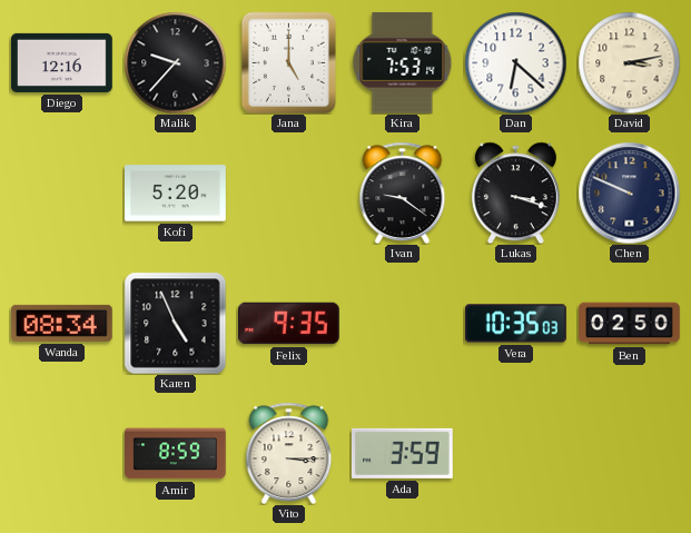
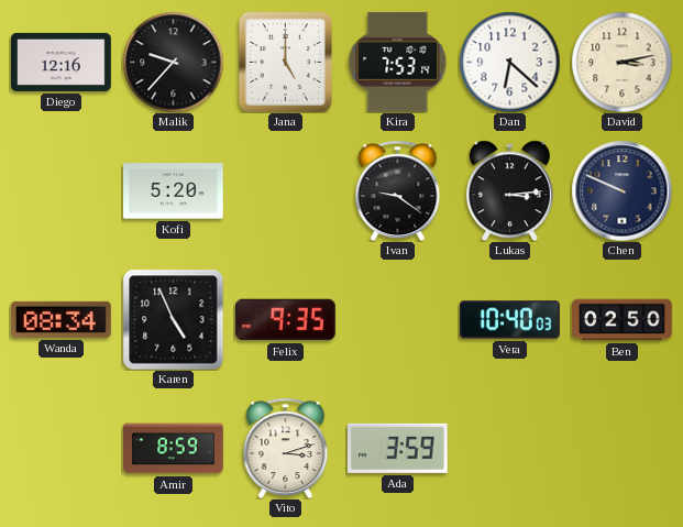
Lukas: 3:18 -> 3:14
Vera: 10:35 -> 10:40
Vito: 3:15 -> 3:12
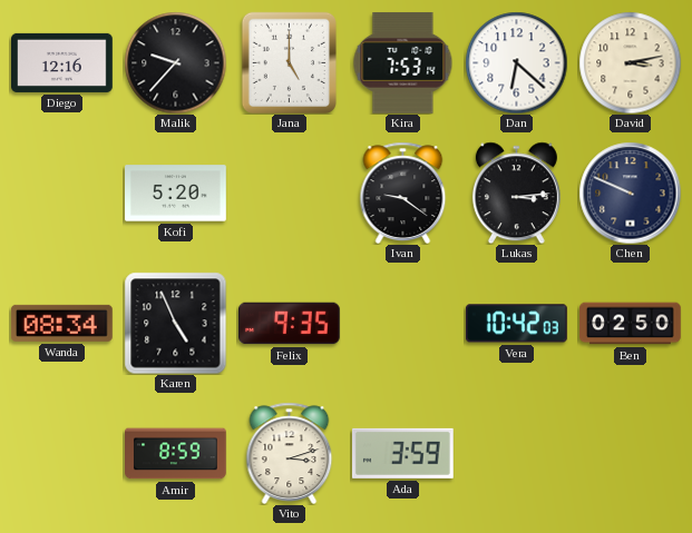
Vera: 10:40 -> 10:42
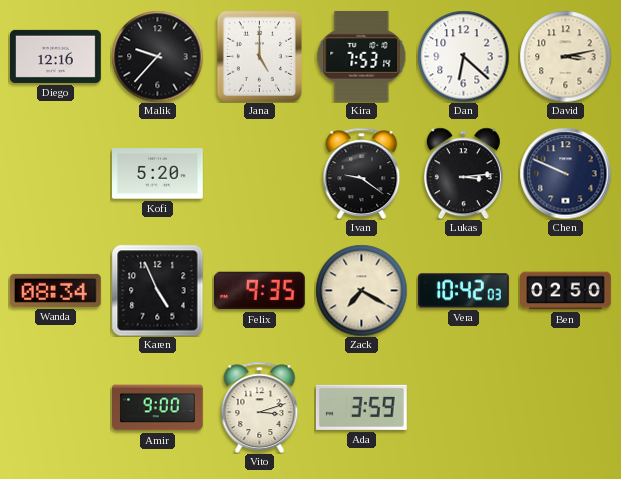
Zack: none -> 7:20
Amir: 8:59 -> 9:00
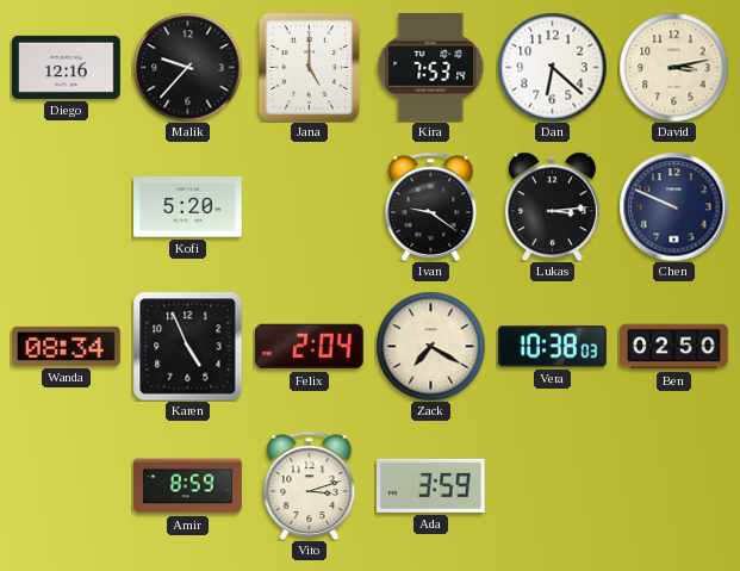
Felix: 9:35 -> 2:04
Vera: 10:42 -> 10:38
Amir: 9:00 -> 8:59
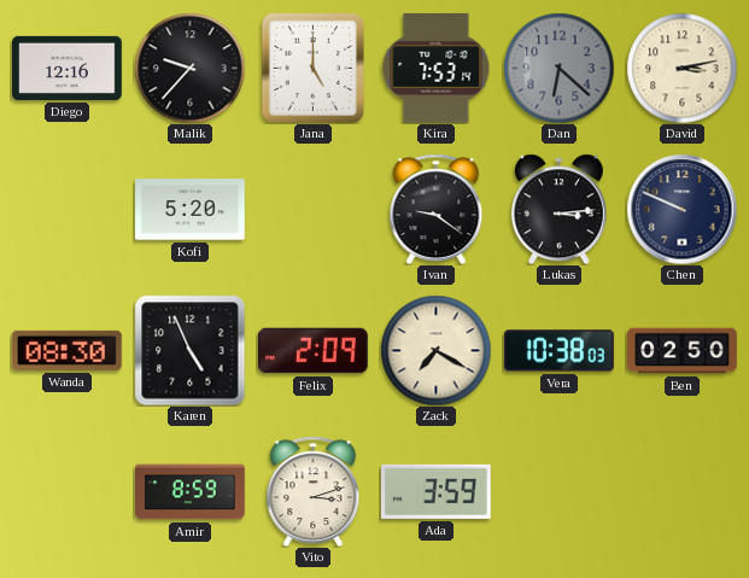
Dan dial: white -> grey
Wanda: 08:34 -> 08:30
Felix: 2:04 -> 2:09
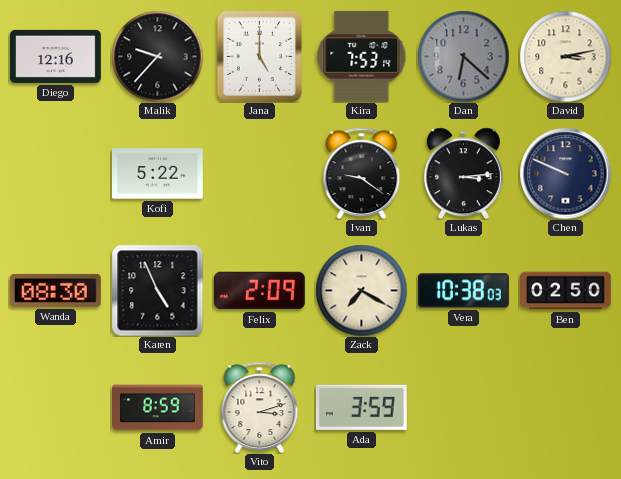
Kofi: 5:20 -> 5:22
